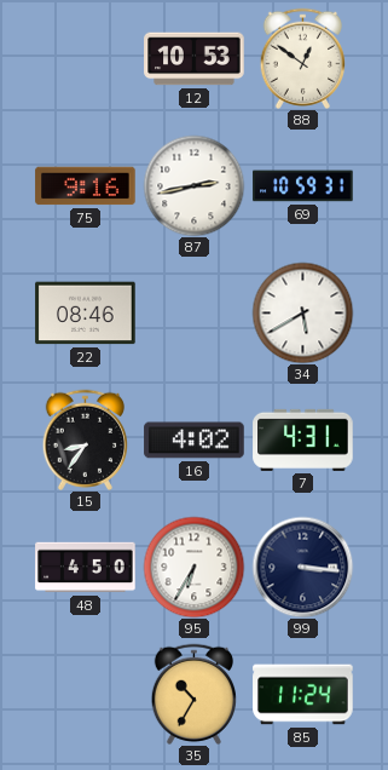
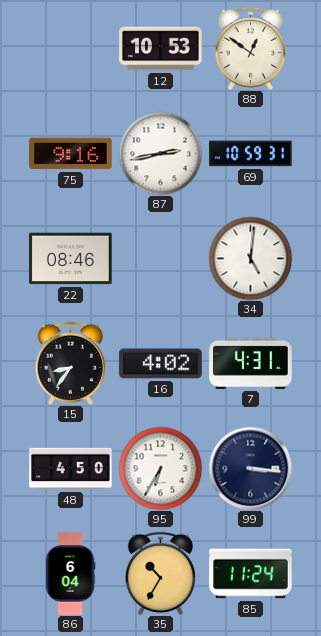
34: 5:40 -> 5:01
86: none -> 6:04
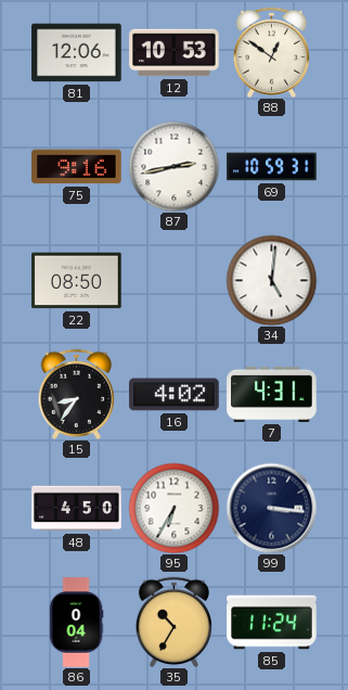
81: none -> 12:06
22: 08:46 -> 08:50
86: 6:04 -> 0:04
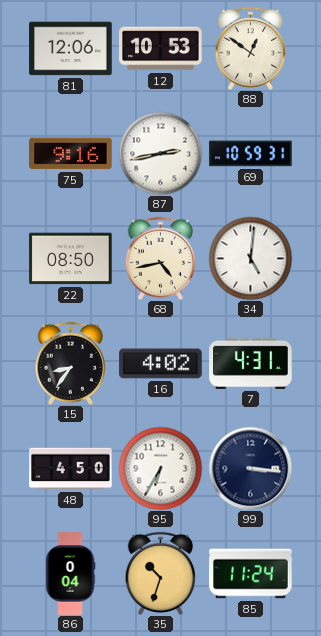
68: none -> 4:43
35: 10:35 -> 10:33
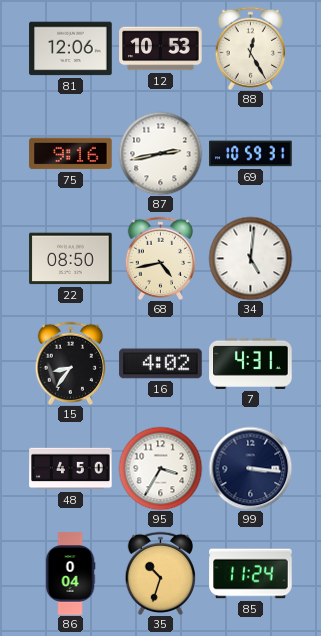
88: 12:51 -> 12:25
95: 6:35 -> 3:35
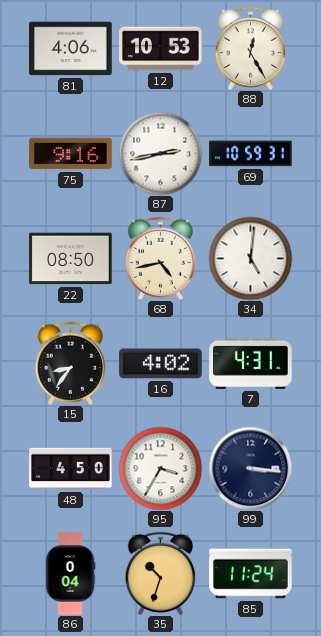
81: 12:06 -> 4:06
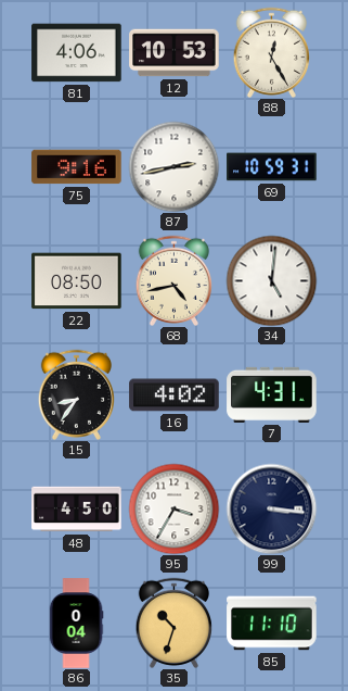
85: 11:24 -> 11:10
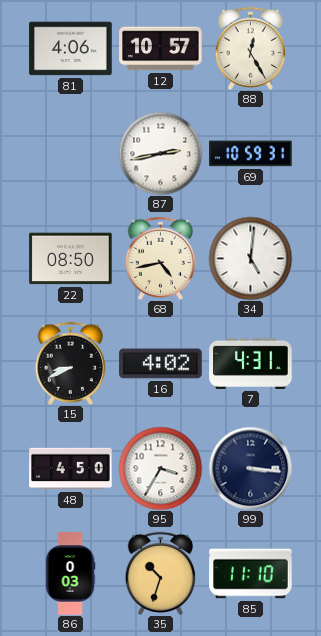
12: 10:53 -> 10:57
75: 9:16 -> none
15: 8:36 -> 8:41
86: 0:04 -> 0:03
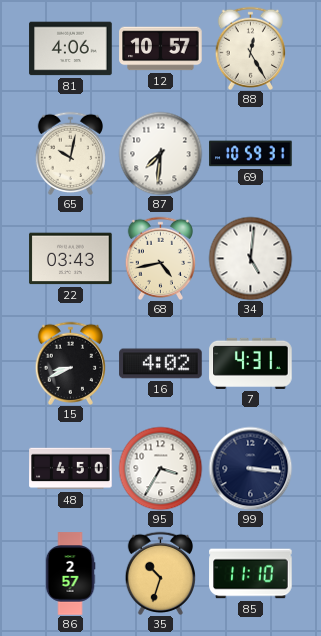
65: none -> 10:02
87: 2:43 -> 7:31
22: 08:50 -> 03:43
86: 0:03 -> 2:57
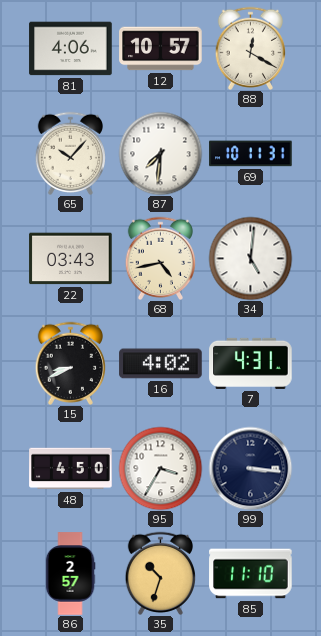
88: 12:25 -> 12:20
65: 10:02 -> 10:07
69: 10:59 -> 10:11
